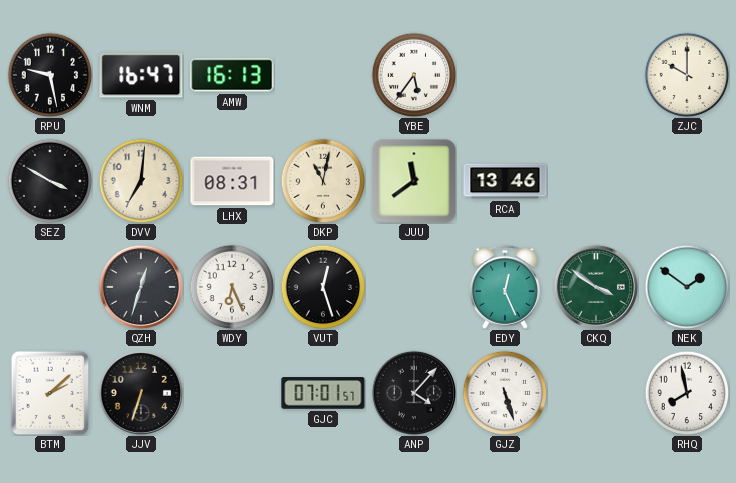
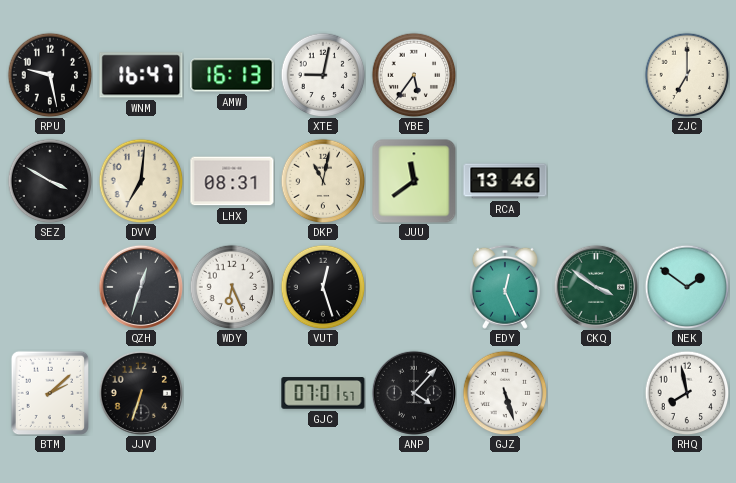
XTE: none -> 9:02
ZJC: 10:00 -> 7:00
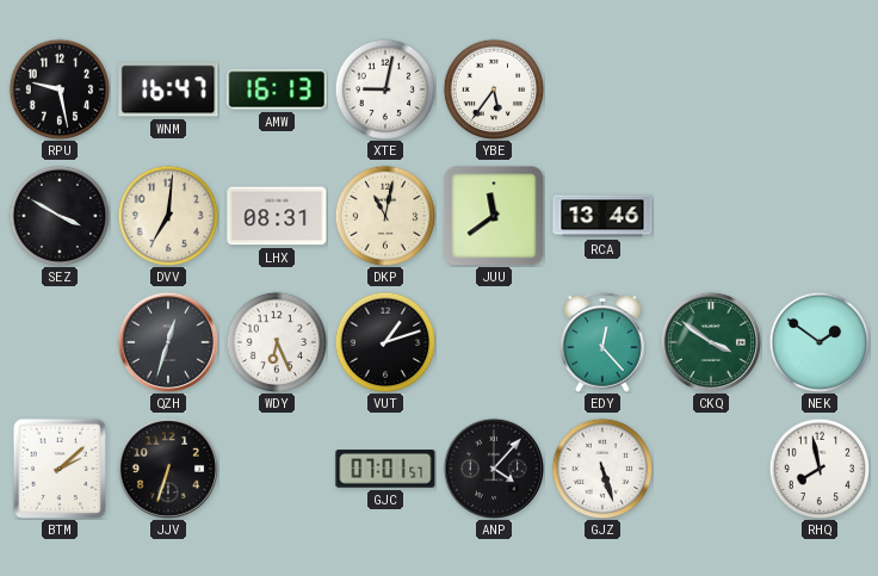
ZJC: 7:00 -> none
VUT: 12:27 -> 1:12
EDY: 12:26 -> 12:23
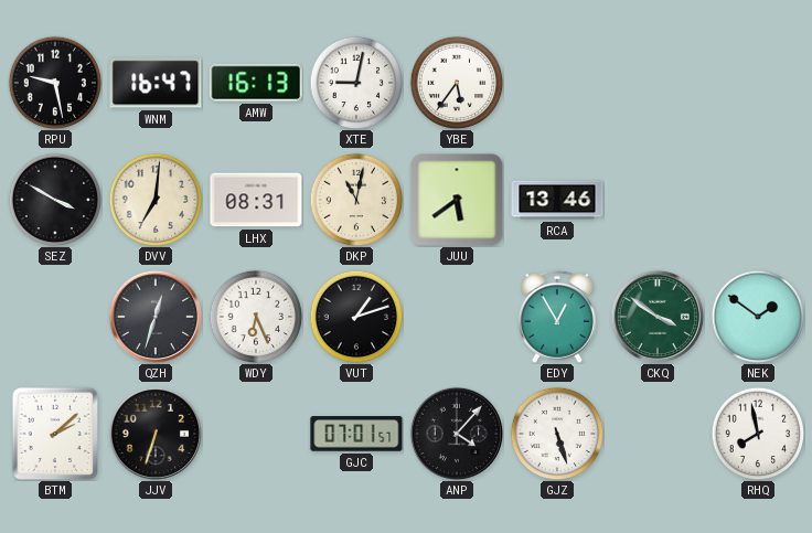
JUU: 11:39 -> 5:39
EDY: 12:23 -> 12:55
